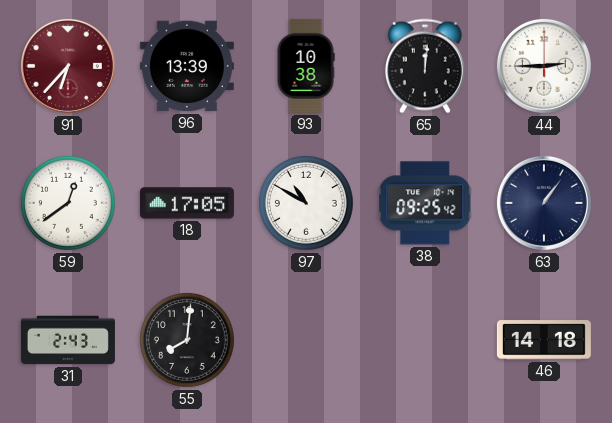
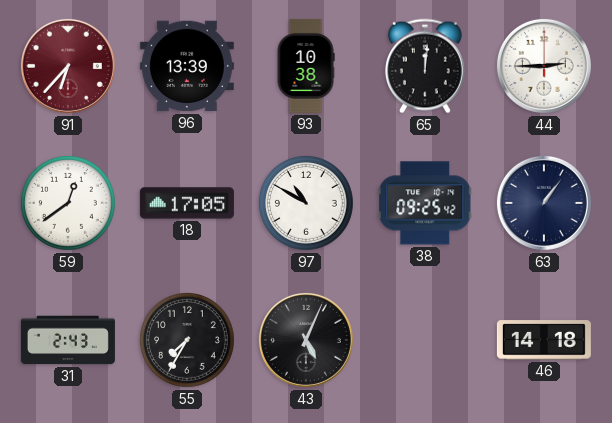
55: 8:01 -> 7:35
43: none -> 5:04
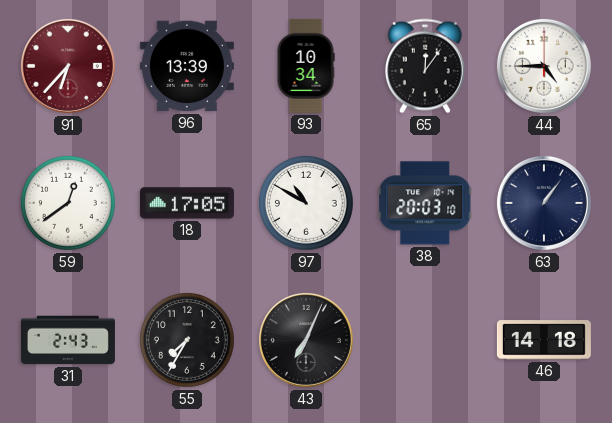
93: 10:38 -> 10:34
65: 12:01 -> 12:06
44: 2:45 -> 4:45
38: 09:25 -> 20:03
43: 5:04 -> 7:04
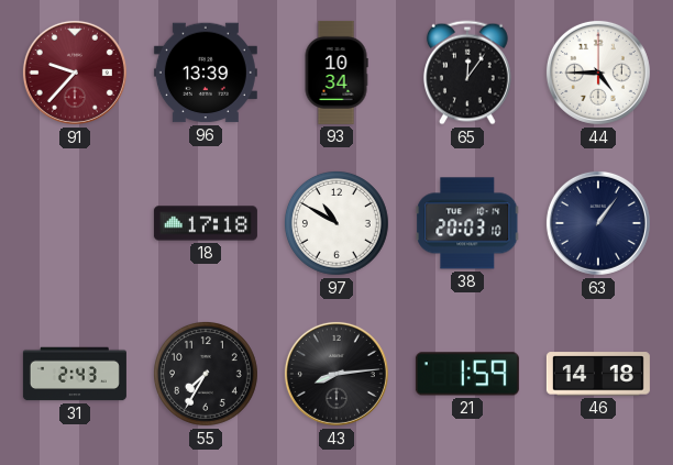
91: 6:37 -> 9:37
59: 12:39 -> none
18: 17:05 -> 17:18
43: 7:04 -> 8:14
21: none -> 1:59
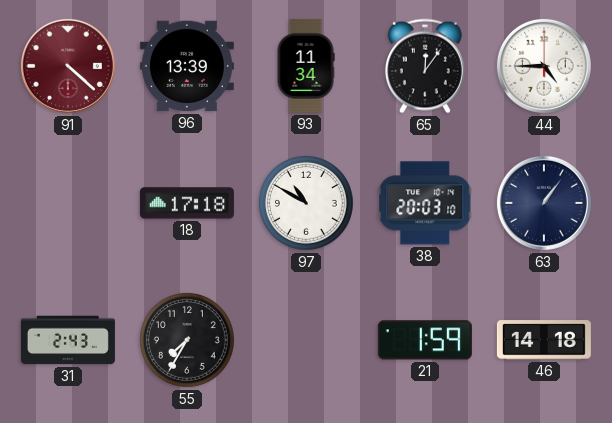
91: 9:37 -> 4:22
93: 10:34 -> 11:34
43: 8:14 -> none
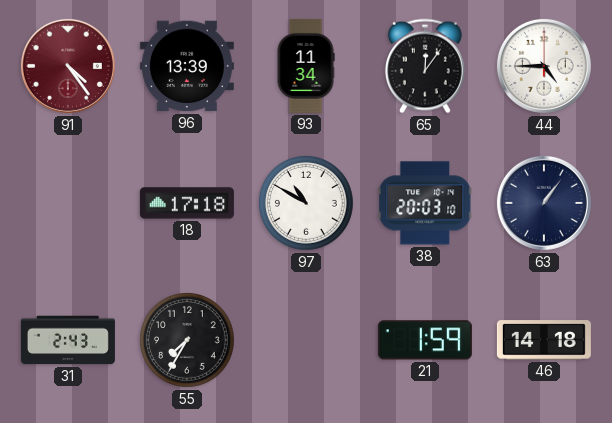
91: 4:22 -> 4:24
